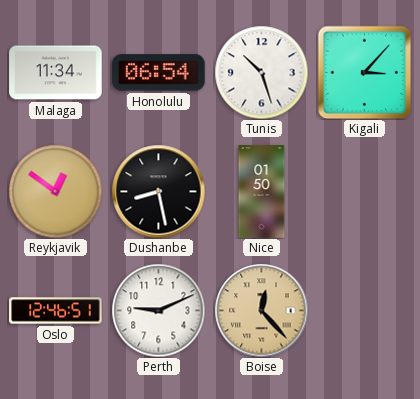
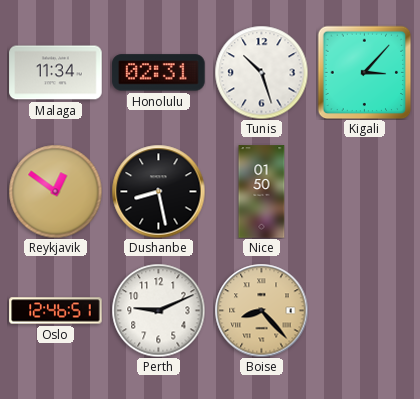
Honolulu: 06:54 -> 02:31
Boise: 12:23 -> 8:23
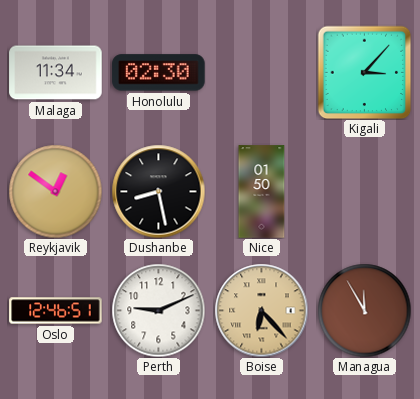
Honolulu: 02:31 -> 02:30
Tunis: 10:27 -> none
Boise: 8:23 -> 6:23
Managua: none -> 11:55
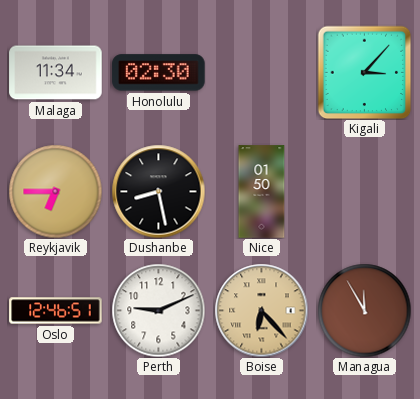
Reykjavik: 12:51 -> 6:45
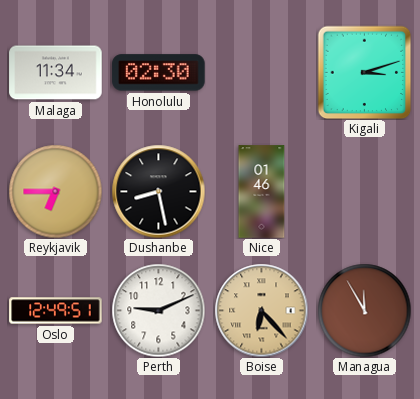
Kigali: 3:07 -> 3:12
Nice: 01:50 -> 01:46
Oslo: 12:46 -> 12:49
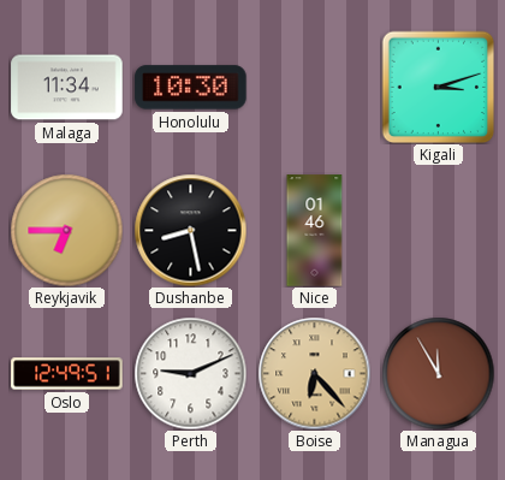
Honolulu: 02:30 -> 10:30
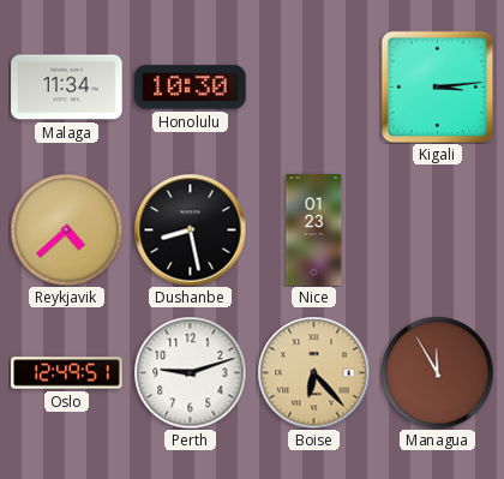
Kigali: 3:12 -> 3:14
Reykjavik: 6:45 -> 4:38
Nice: 01:46 -> 01:23
Perth: 9:11 -> 9:12
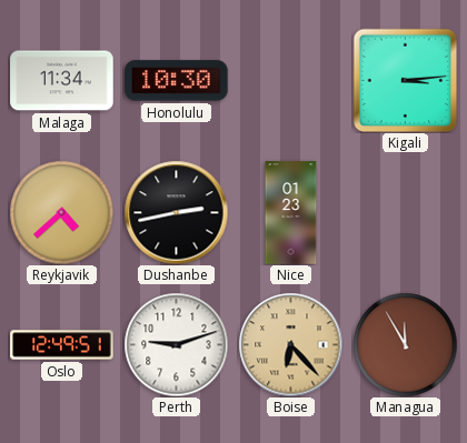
Dushanbe: 8:28 -> 2:43
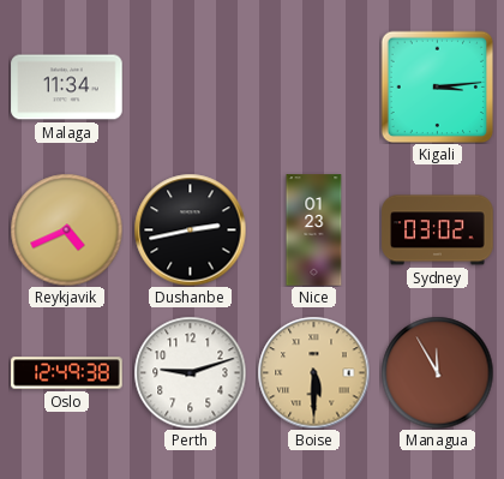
Honolulu: 10:30 -> none
Reykjavik: 4:38 -> 4:41
Sydney: none -> 03:02
Oslo: 12:49:51 -> 12:49:38
Boise: 6:23 -> 5:30
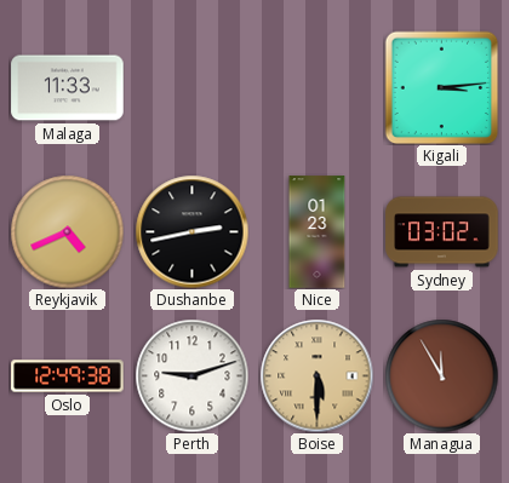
Malaga: 11:34 -> 11:33
